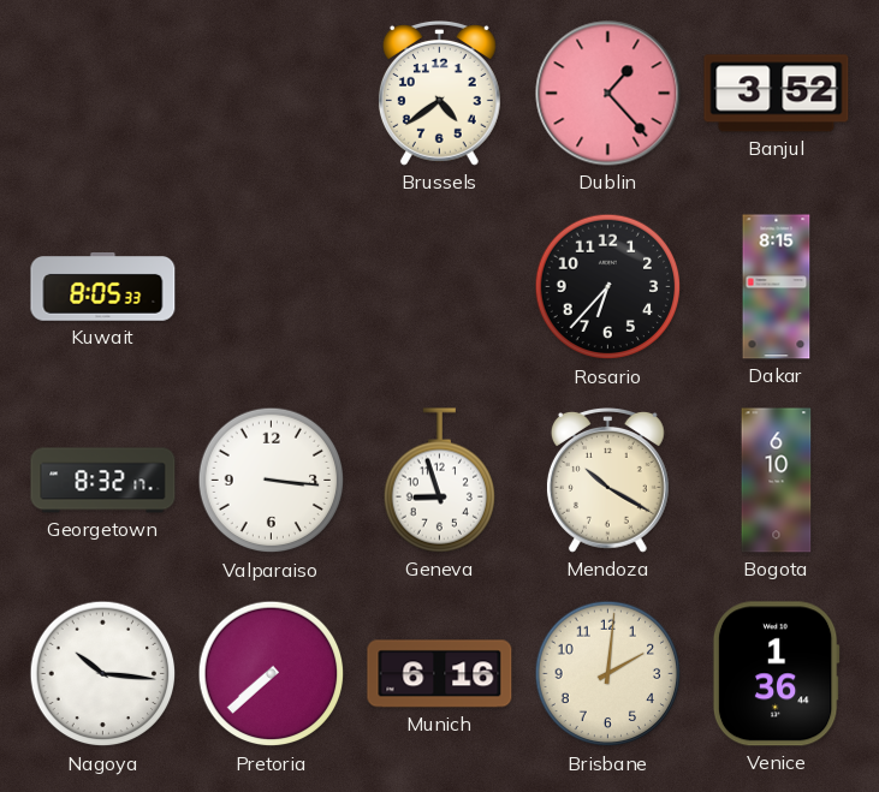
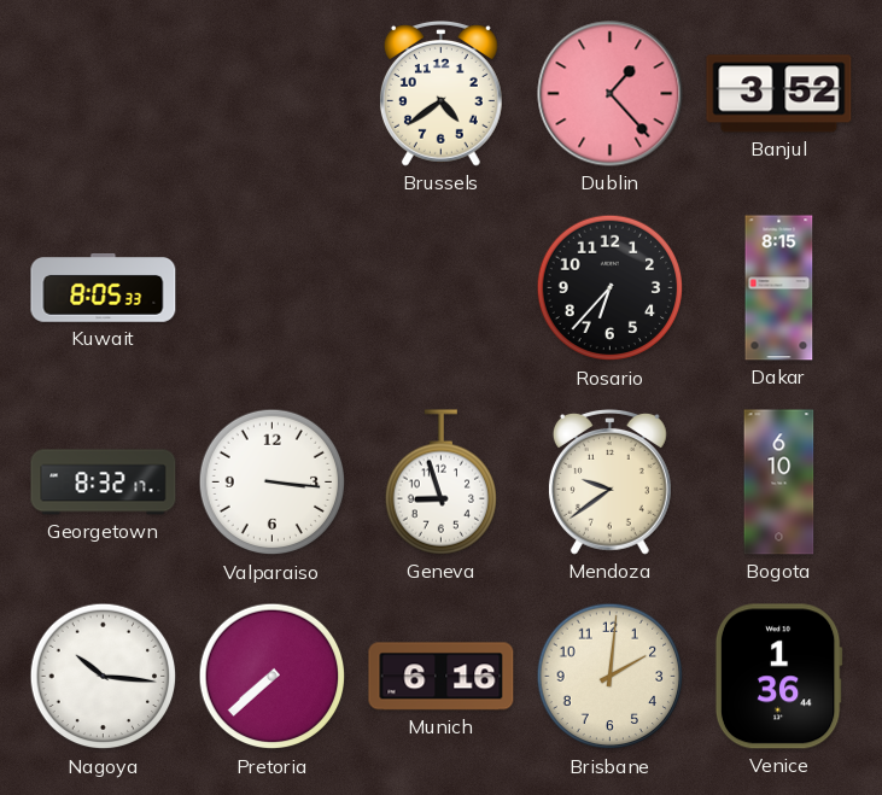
Mendoza: 10:20 -> 9:39
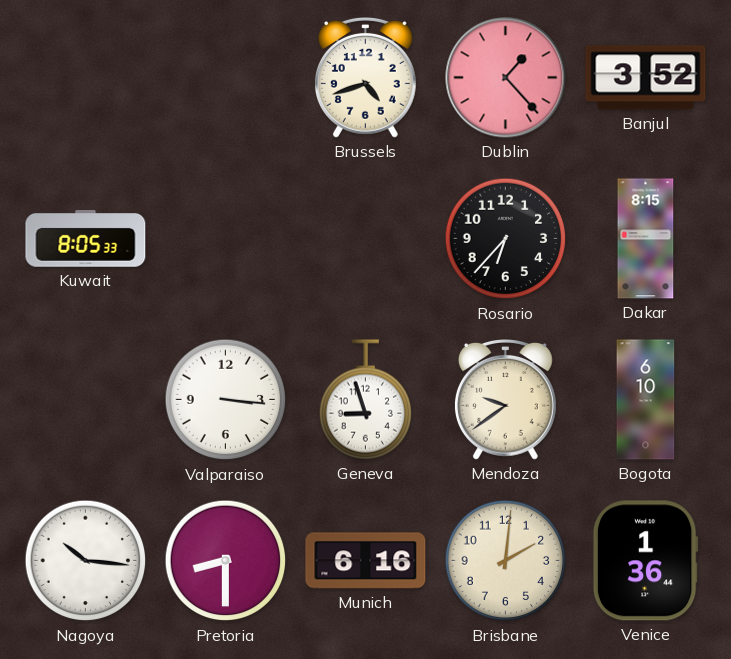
Brussels: 4:39 -> 4:42
Georgetown: 8:32 -> none
Pretoria: 7:38 -> 8:30
